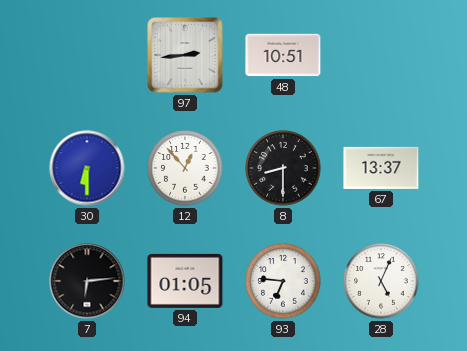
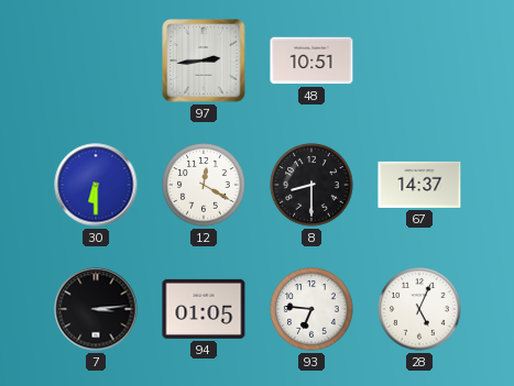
12: 12:53 -> 12:20
67: 13:37 -> 14:37
7: 6:14 -> 3:14
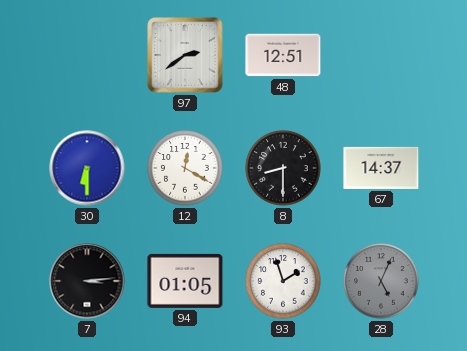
97: 2:44 -> 2:39
48: 10:51 -> 12:51
93: 6:46 -> 1:57
28 dial: white -> grey
